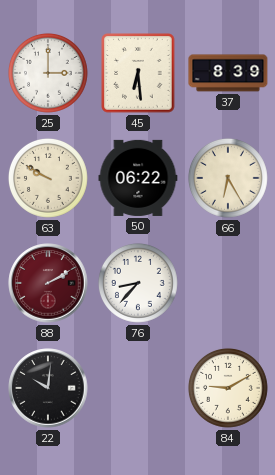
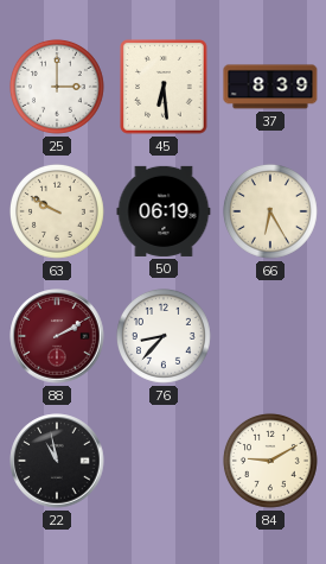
50: 06:22 -> 06:19
22: 10:01 -> 10:58
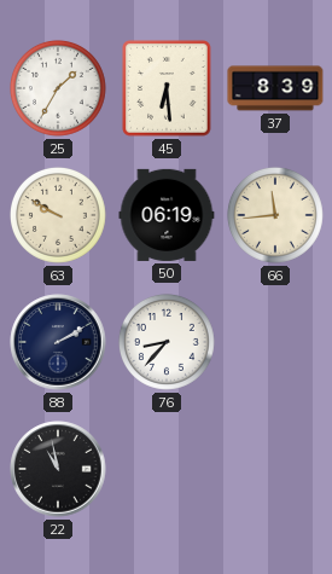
25: 3:00 -> 1:35
66: 6:25 -> 11:44
88 dial: burgundy -> navy
84: 9:10 -> none
